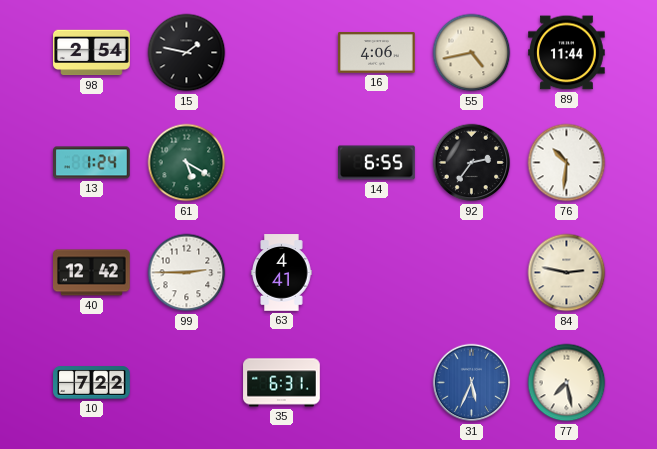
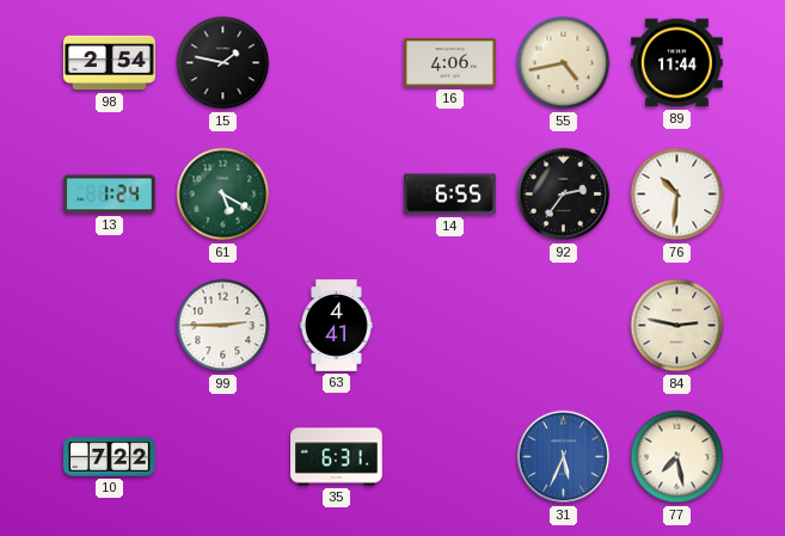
40: 12:42 -> none
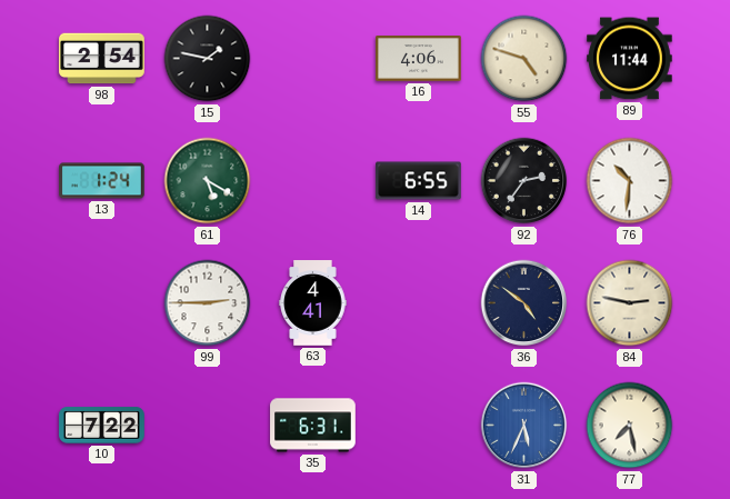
55: 4:43 -> 4:48
36: none -> 4:51
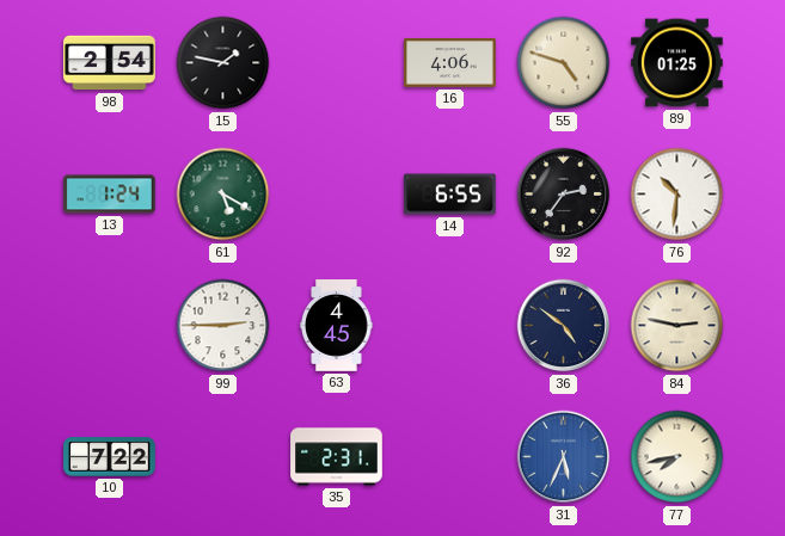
89: 11:44 -> 01:25
63: 4:41 -> 4:45
35: 6:31 -> 2:31
77: 7:28 -> 7:43
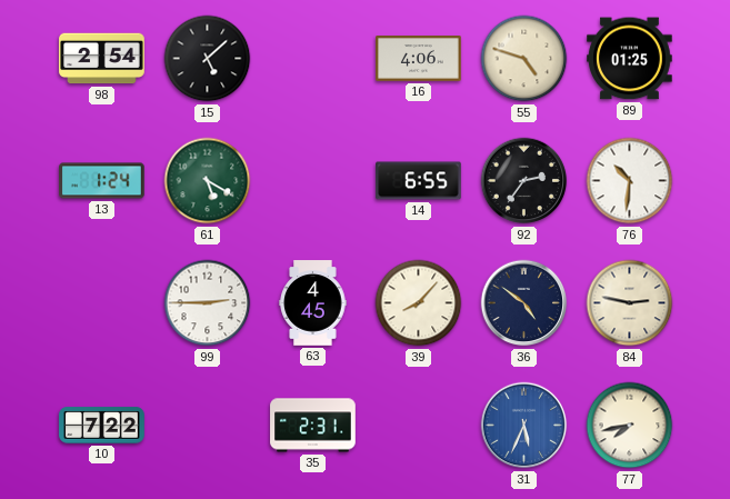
15: 1:47 -> 5:08
39: none -> 8:07
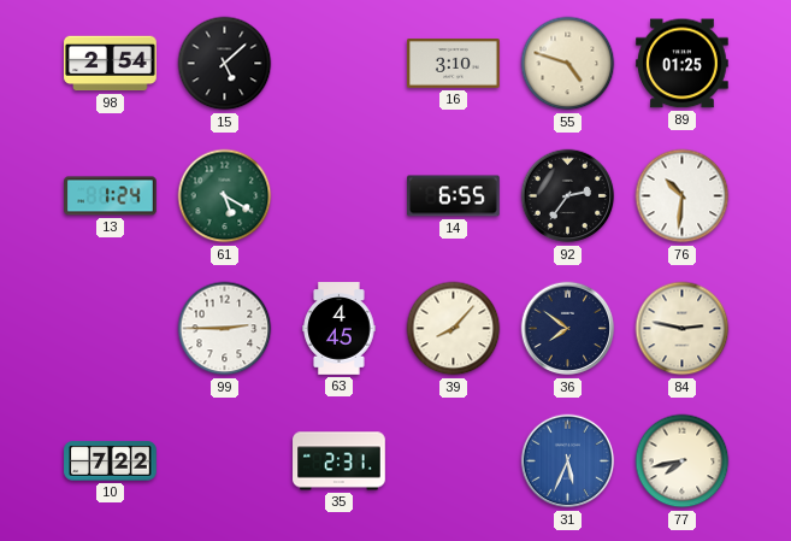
16: 4:06 -> 3:10
36: 4:51 -> 7:51
